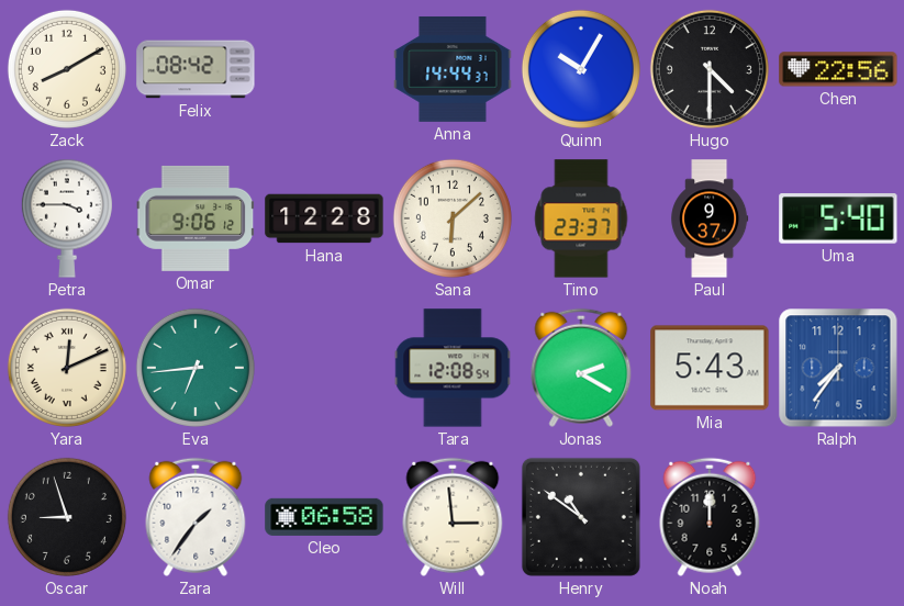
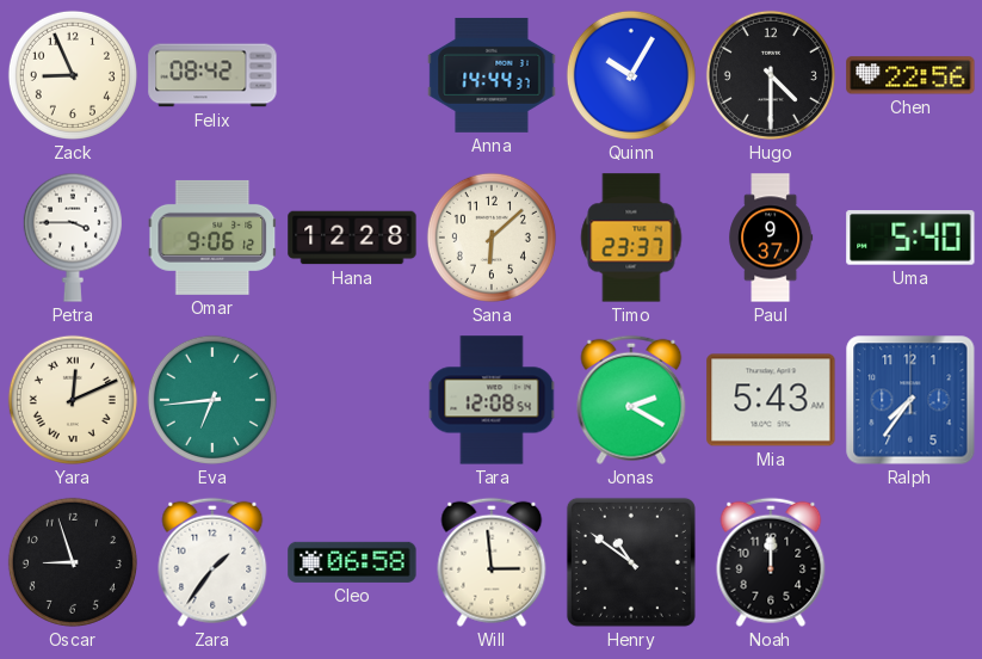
Zack: 8:10 -> 8:56
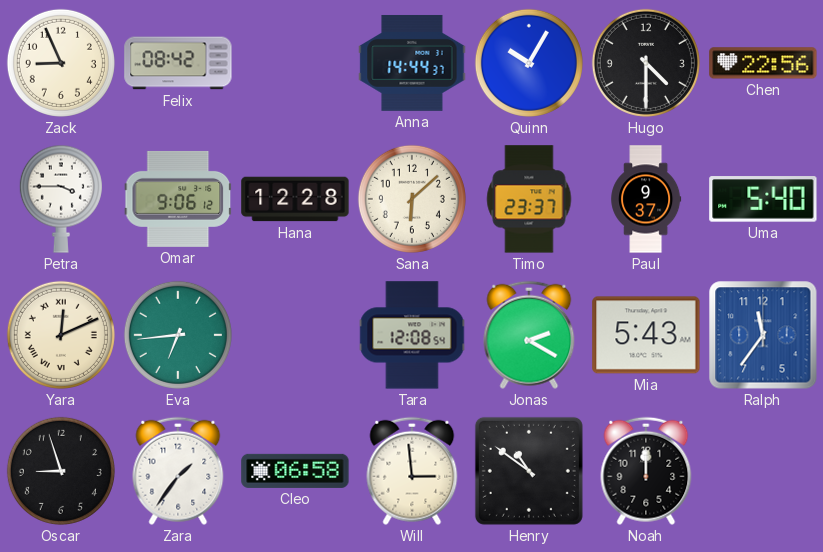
Ralph: 7:36 -> 11:36
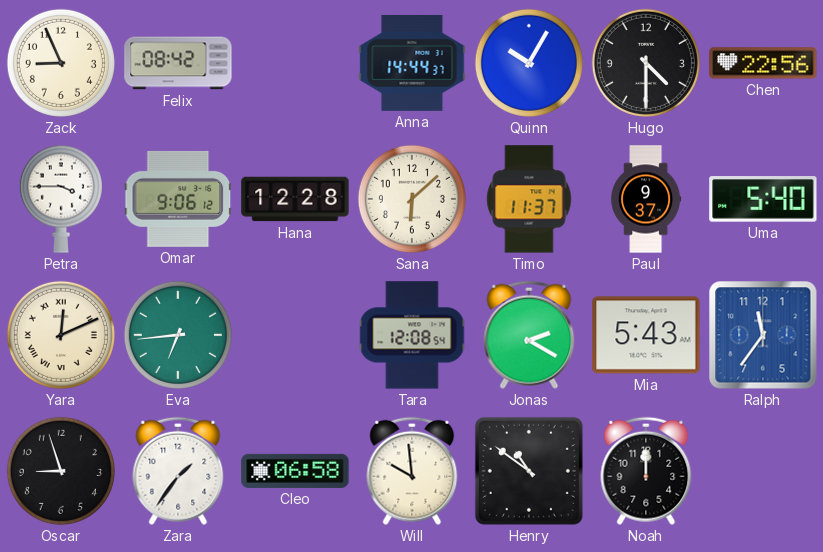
Timo: 23:37 -> 11:37
Will: 2:59 -> 9:59
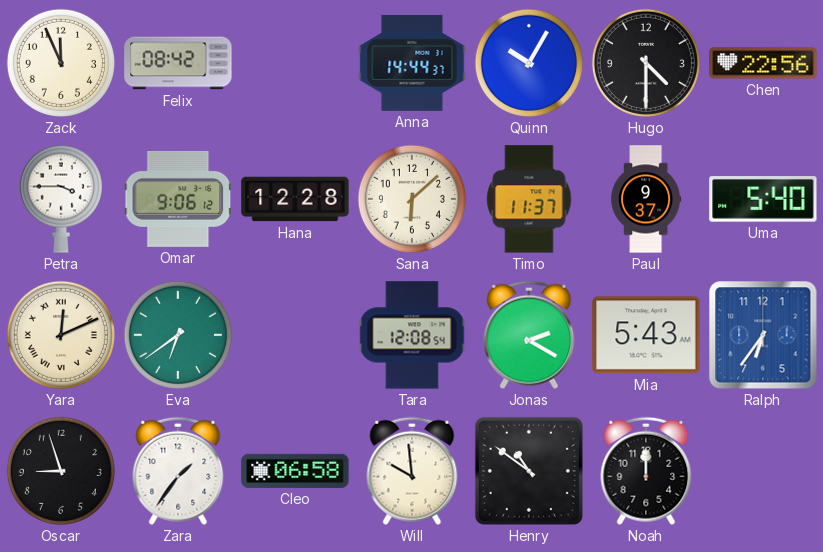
Zack: 8:56 -> 11:56
Eva: 6:44 -> 6:39
Ralph: 11:36 -> 6:36
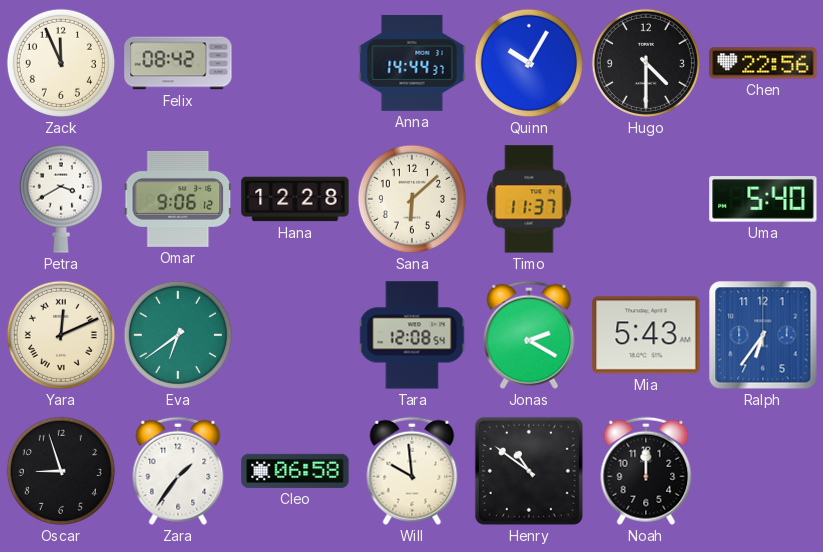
Petra: 3:45 -> 3:40
Paul: 9:37 -> none
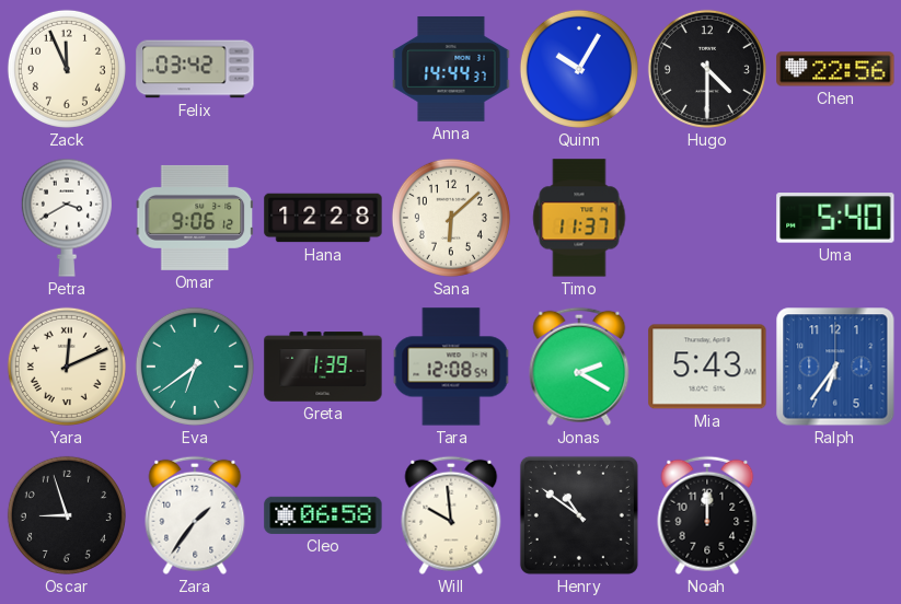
Felix: 08:42 -> 03:42
Greta: none -> 1:39
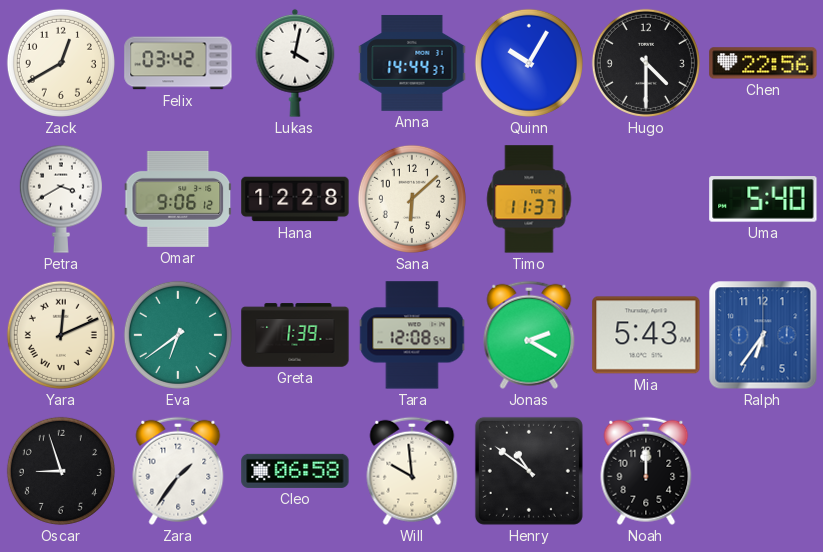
Zack: 11:56 -> 12:40
Lukas: none -> 4:02
